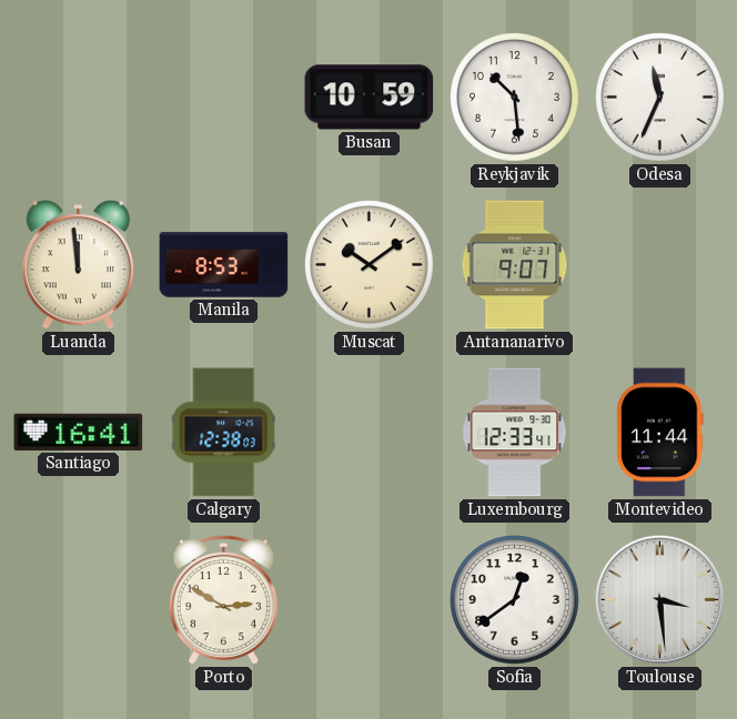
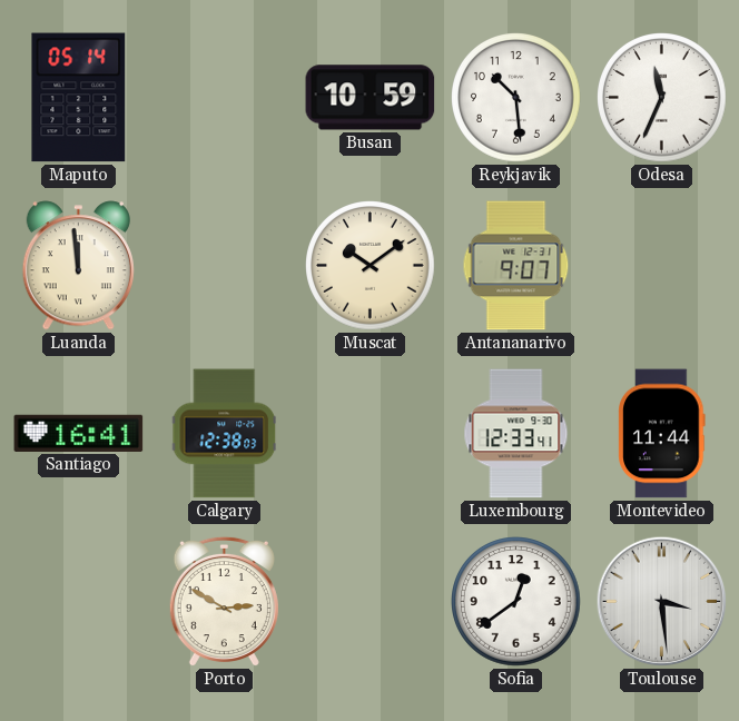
Maputo: none -> 05:14
Manila: 8:53 -> none
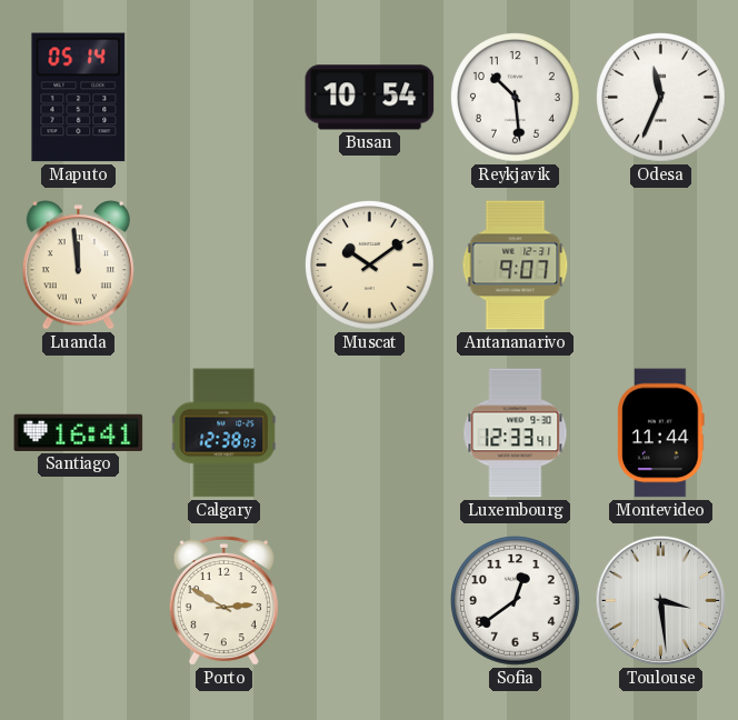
Busan: 10:59 -> 10:54
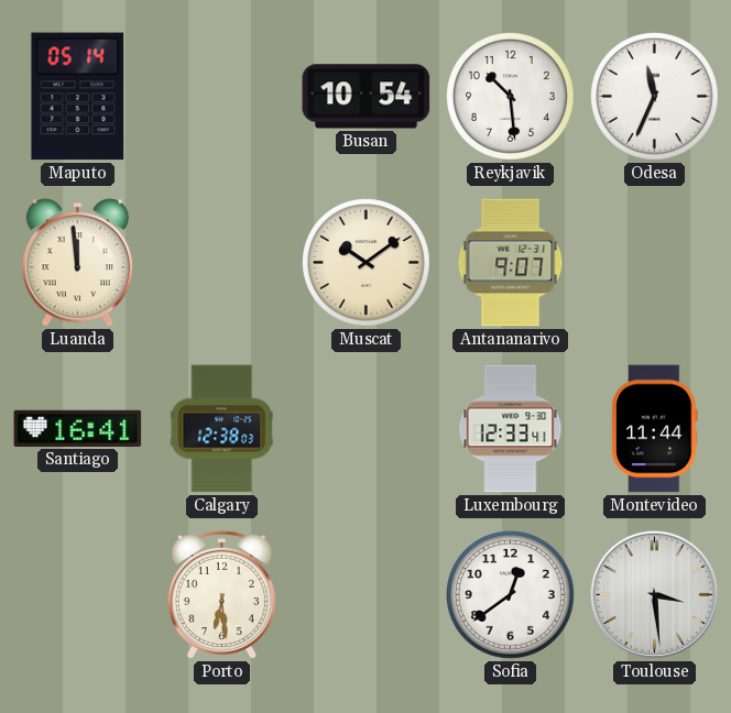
Porto: 2:50 -> 6:29
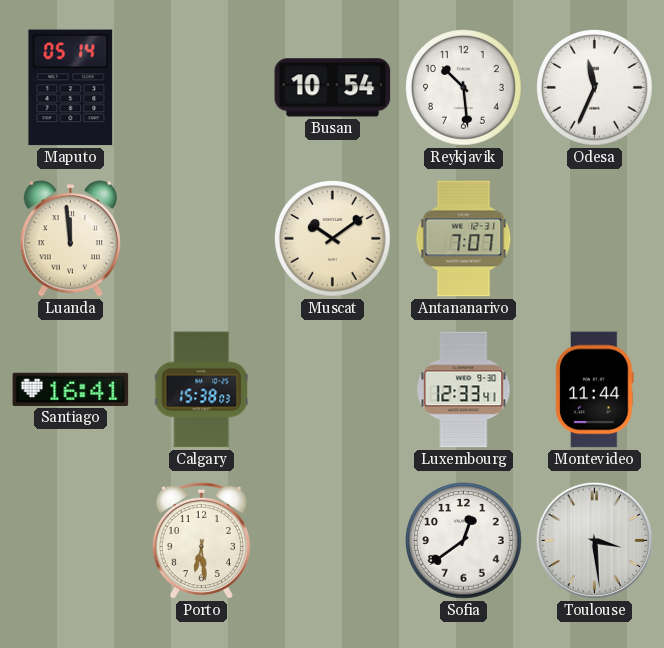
Antananarivo: 9:07 -> 7:07
Calgary: 12:38 -> 15:38
